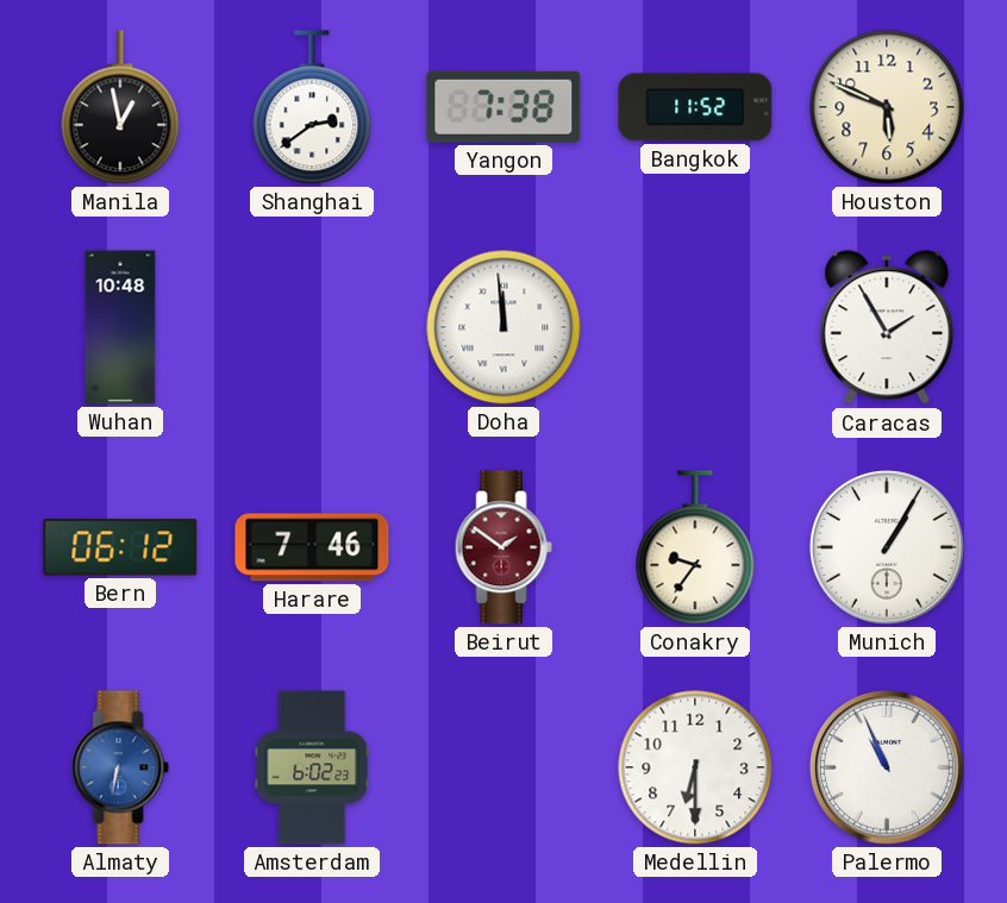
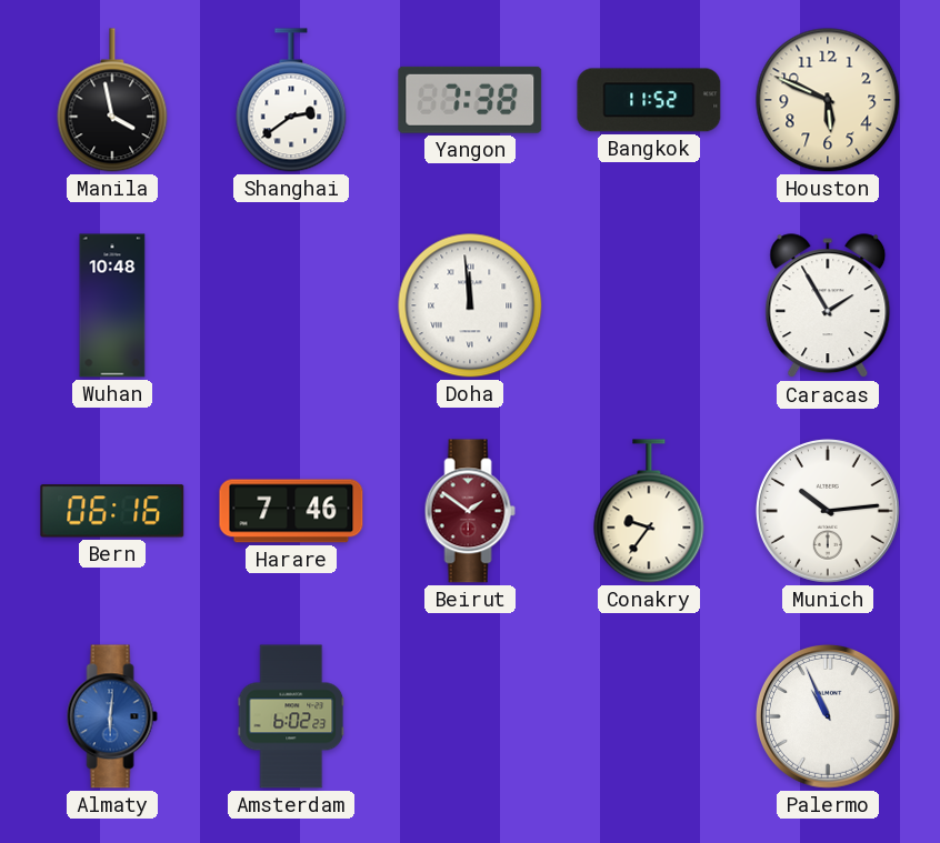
Manila: 12:58 -> 3:58
Bern: 06:12 -> 06:16
Munich: 1:05 -> 10:14
Almaty: 6:32 -> 6:01
Medellin: 6:30 -> none
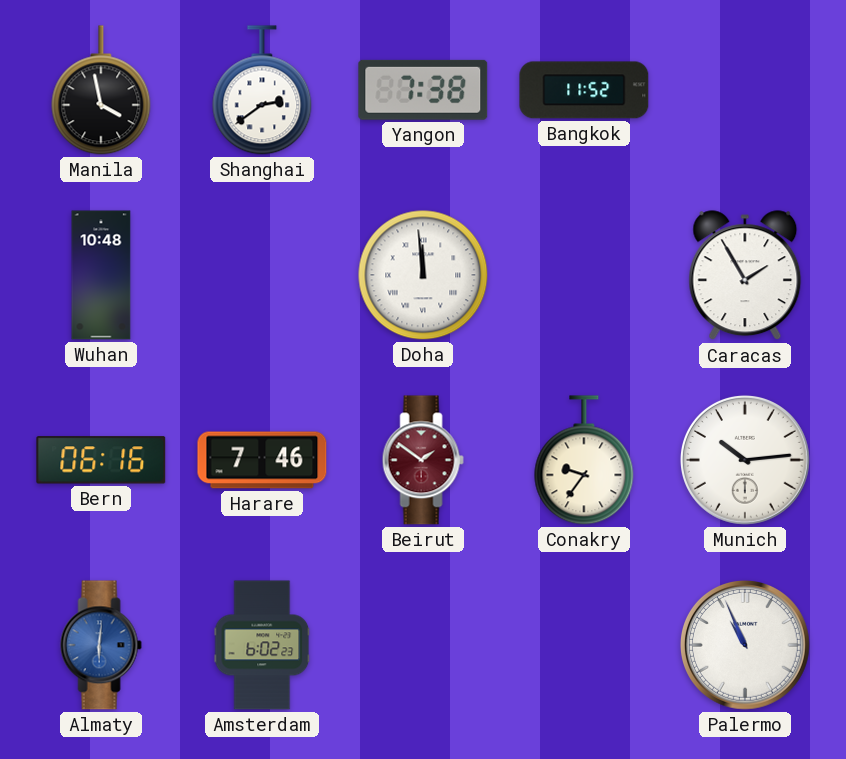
Houston: 5:49 -> none
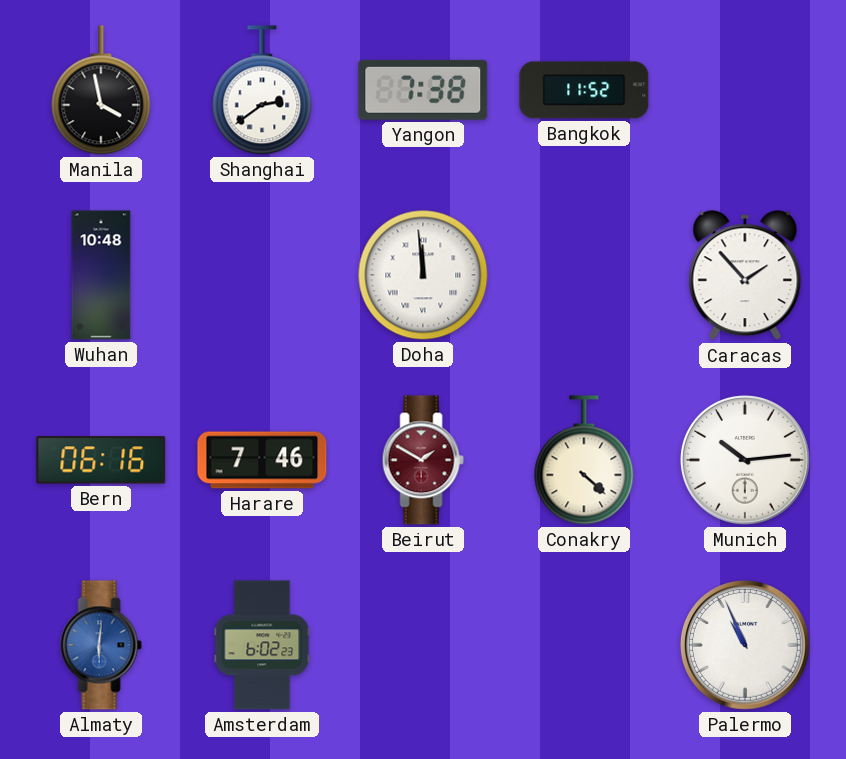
Caracas: 1:55 -> 1:53
Beirut: 1:51 -> 1:50
Conakry: 9:36 -> 4:22
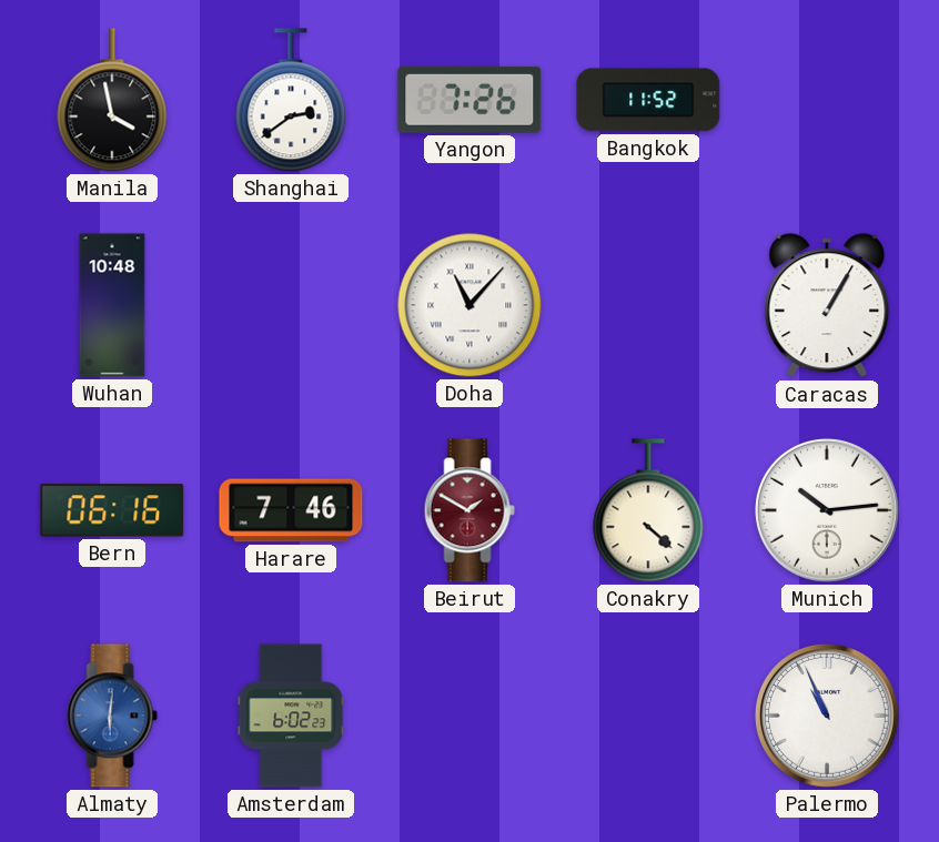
Yangon: 7:38 -> 7:26
Doha: 11:59 -> 11:07
Caracas: 1:53 -> 1:05
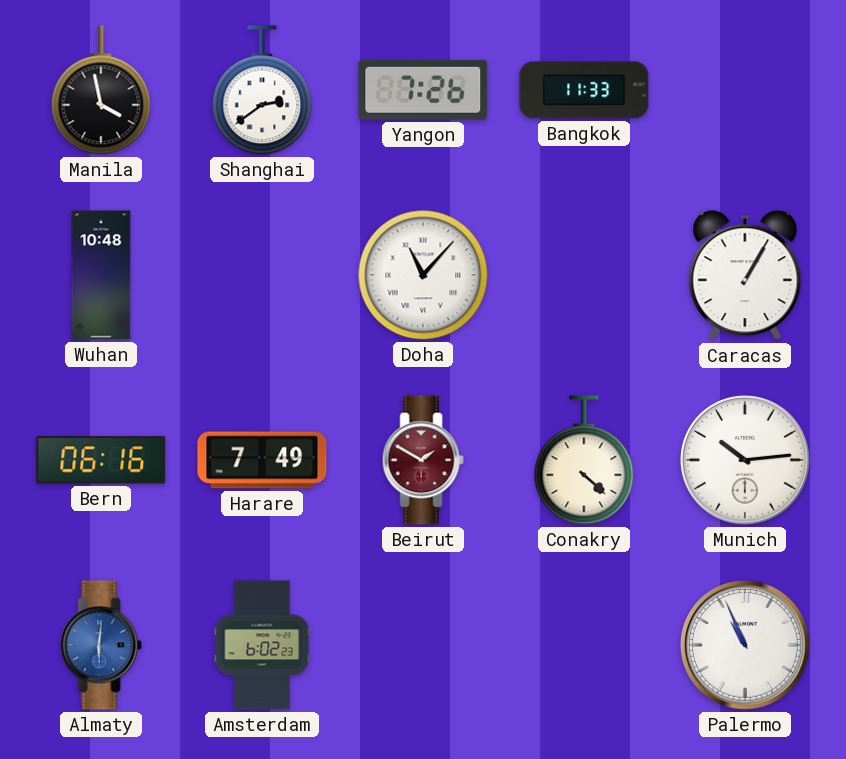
Bangkok: 11:52 -> 11:33
Harare: 7:46 -> 7:49
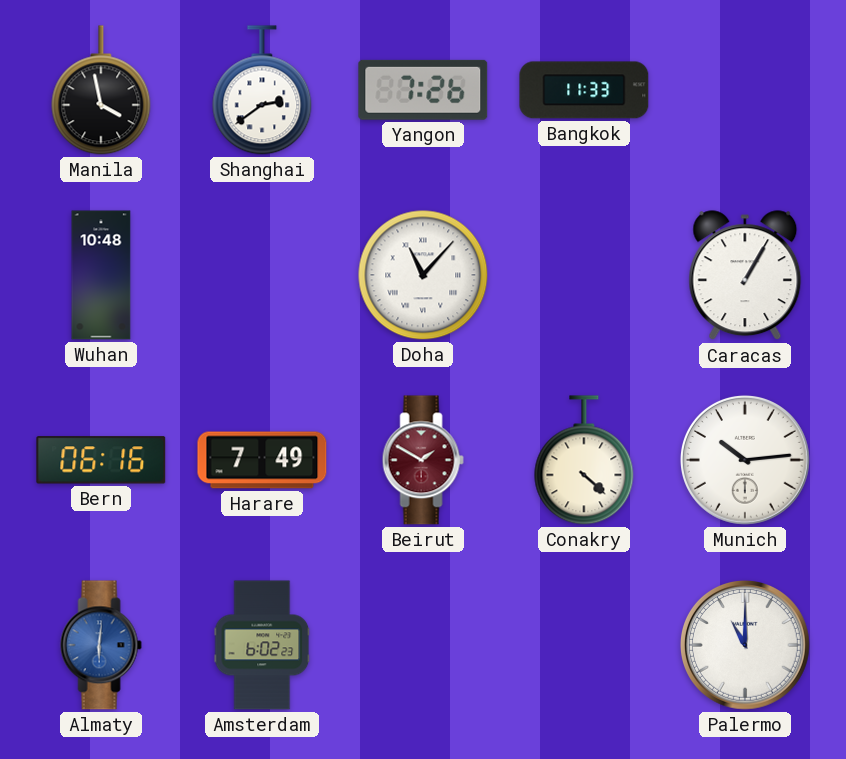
Palermo: 10:56 -> 11:00
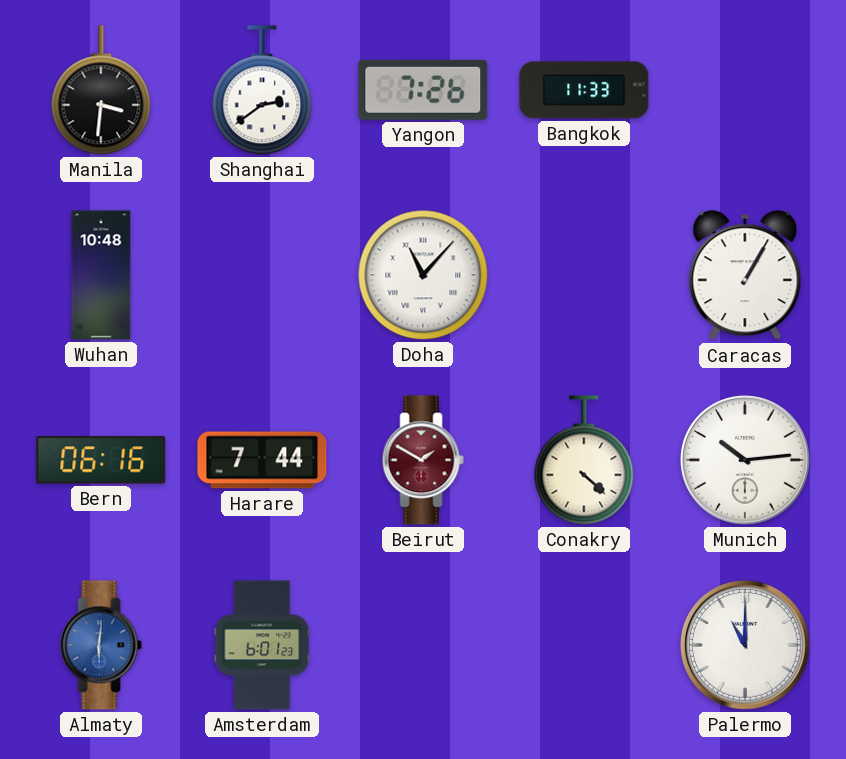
Manila: 3:58 -> 3:31
Harare: 7:49 -> 7:44
Amsterdam: 6:02 -> 6:01
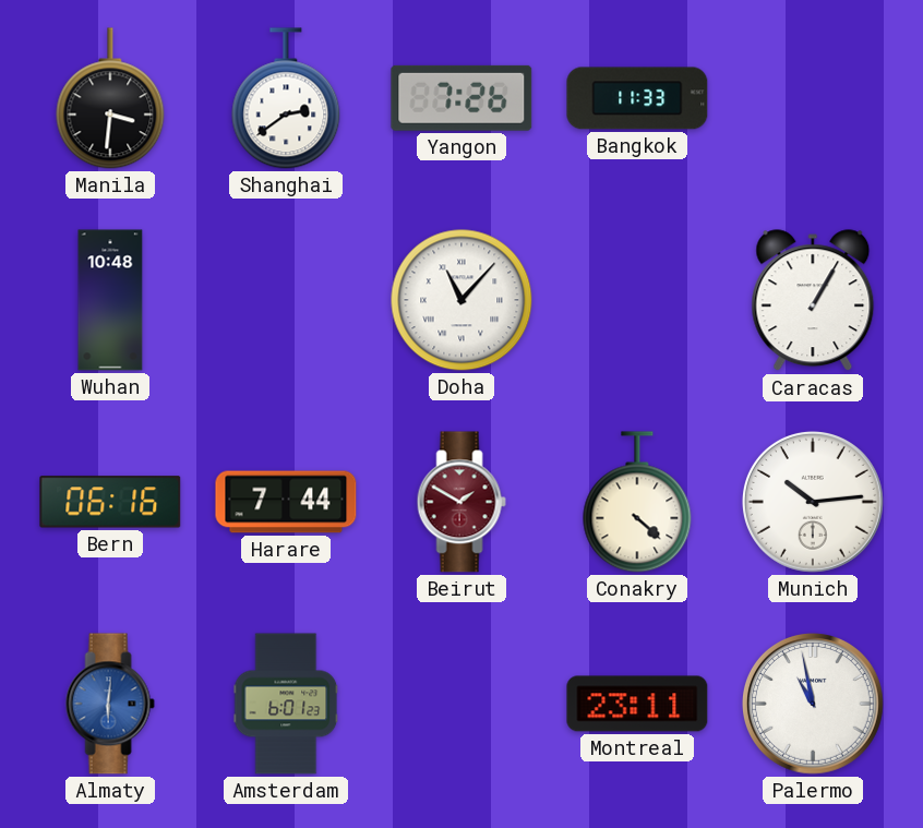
Montreal: none -> 23:11
Palermo: 11:00 -> 10:58
